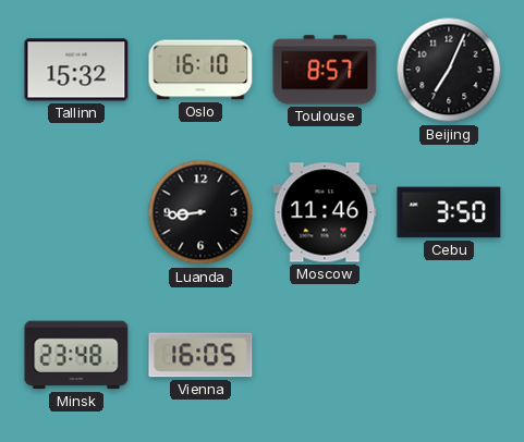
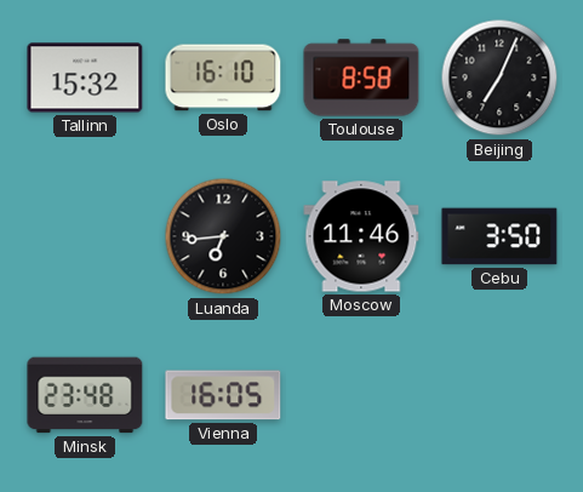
Toulouse: 8:57 -> 8:58
Luanda: 8:44 -> 6:44
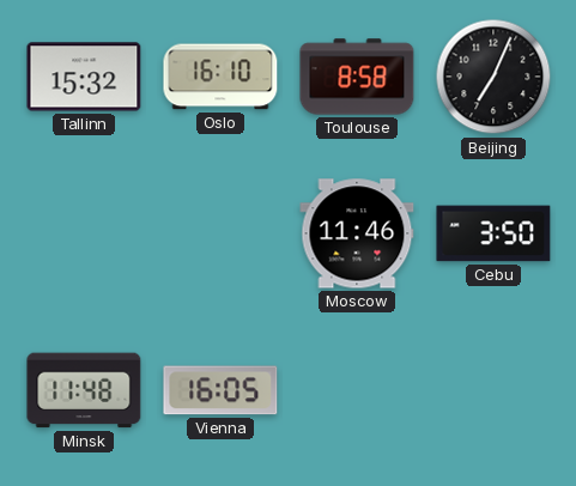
Luanda: 6:44 -> none
Minsk: 23:48 -> 11:48
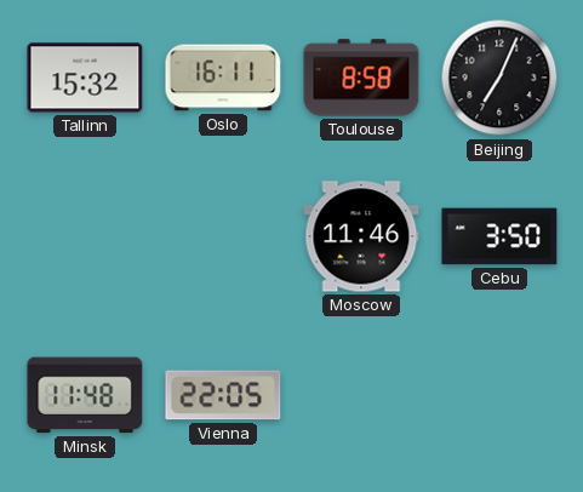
Oslo: 16:10 -> 16:11
Vienna: 16:05 -> 22:05
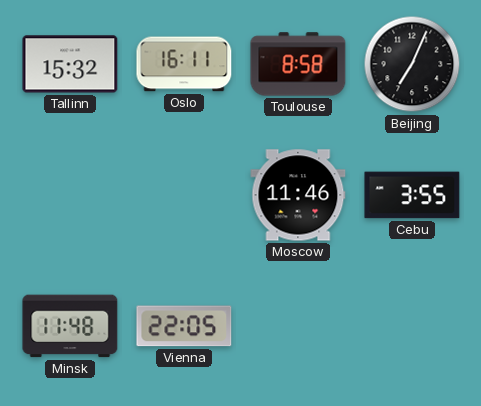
Cebu: 3:50 -> 3:55
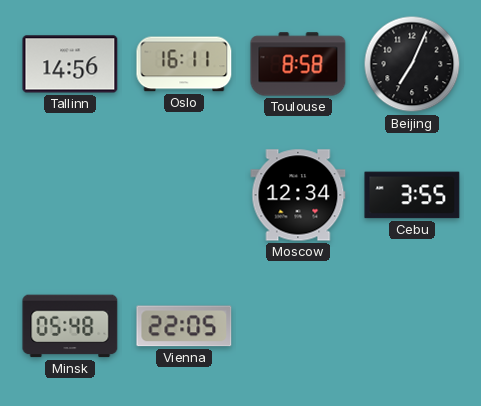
Tallinn: 15:32 -> 14:56
Moscow: 11:46 -> 12:34
Minsk: 11:48 -> 05:48
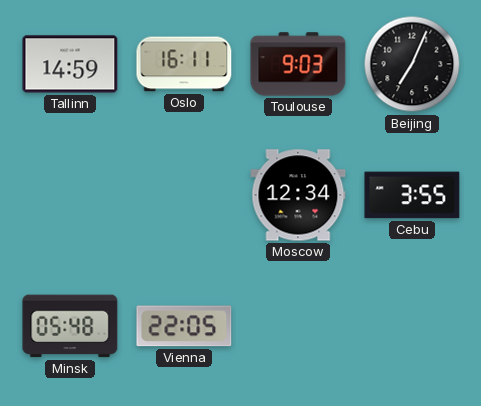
Tallinn: 14:56 -> 14:59
Toulouse: 8:58 -> 9:03
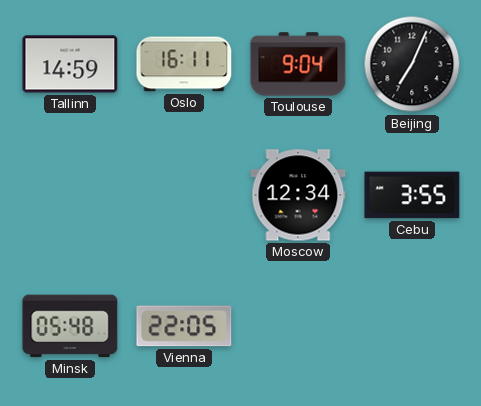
Toulouse: 9:03 -> 9:04
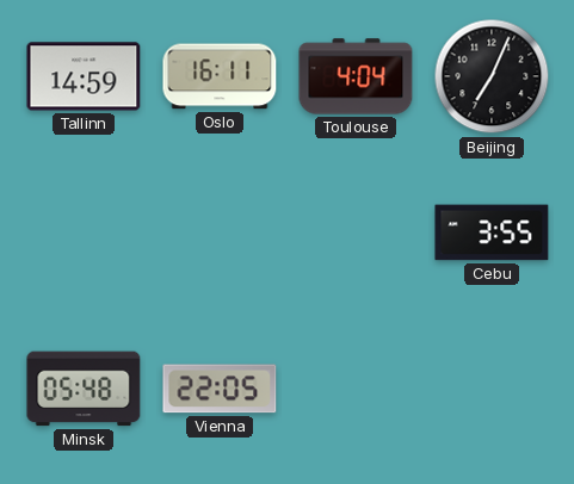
Toulouse: 9:04 -> 4:04
Moscow: 12:34 -> none
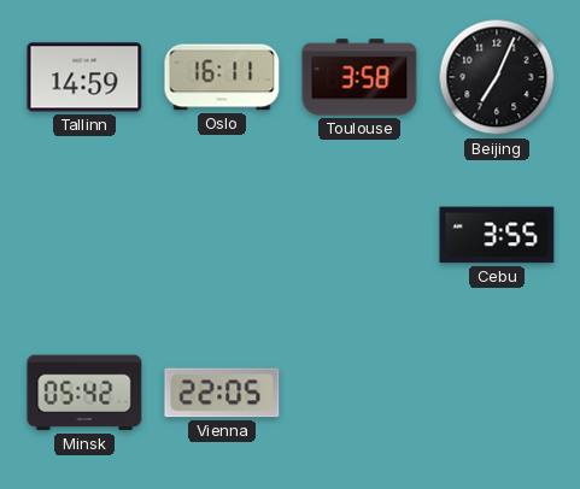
Toulouse: 4:04 -> 3:58
Minsk: 05:48 -> 05:42
